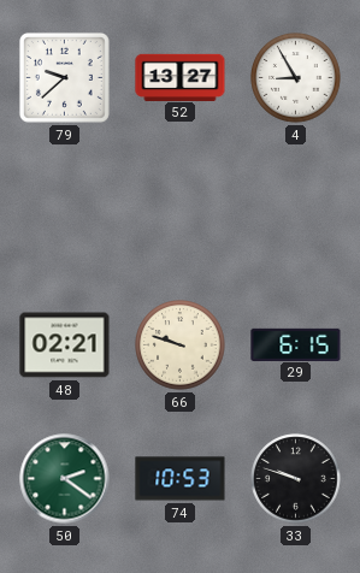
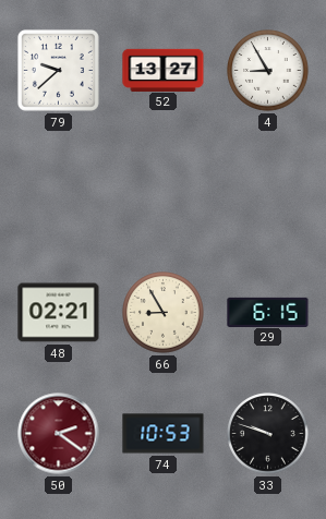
66: 9:48 -> 8:55
50 dial: green -> burgundy
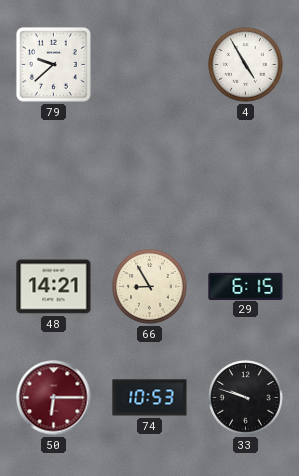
52: 13:27 -> none
4: 8:55 -> 4:55
48: 02:21 -> 14:21
50: 2:21 -> 6:15
